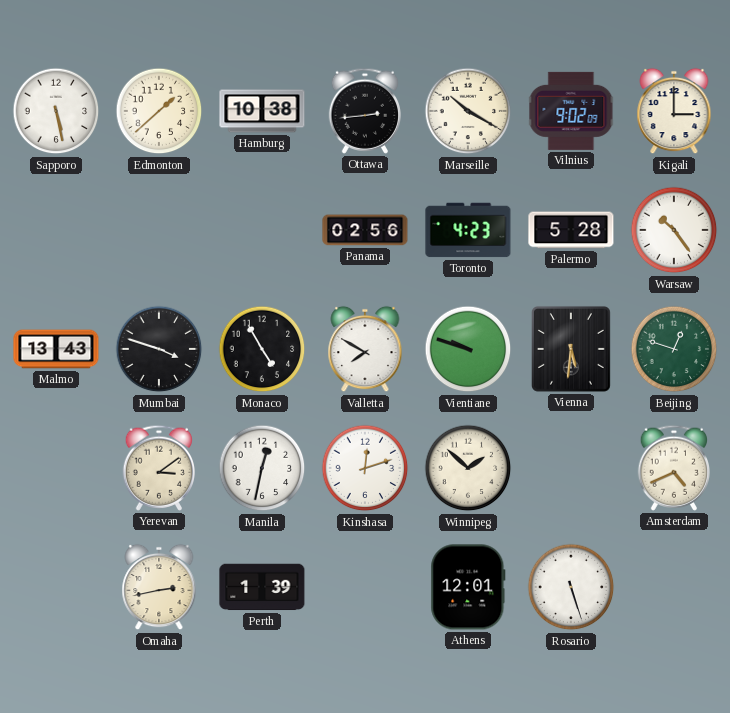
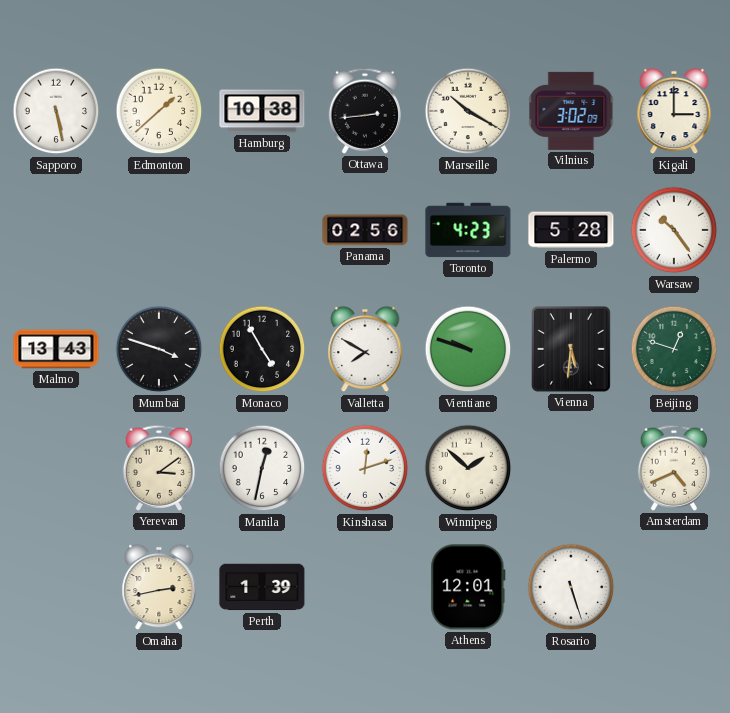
Vilnius: 9:02 -> 3:02
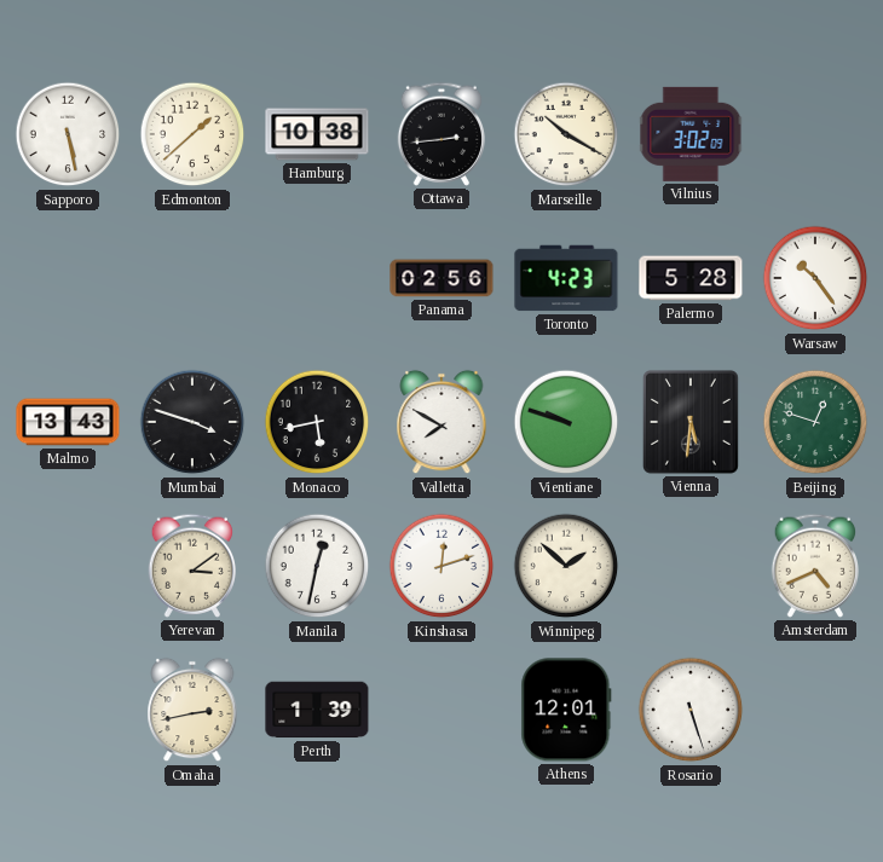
Kigali: 3:00 -> none
Monaco: 4:55 -> 5:43
